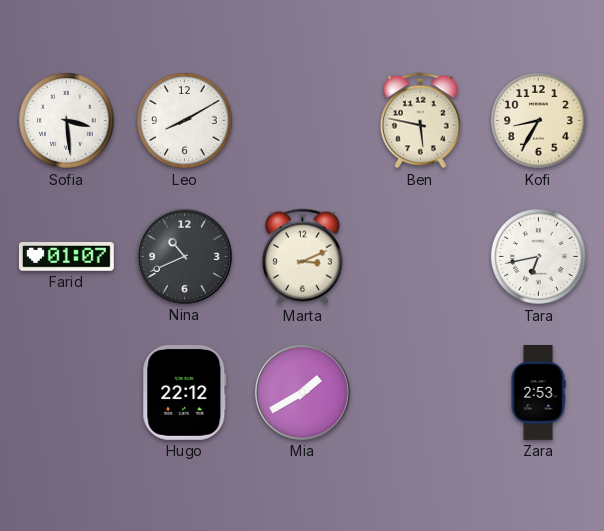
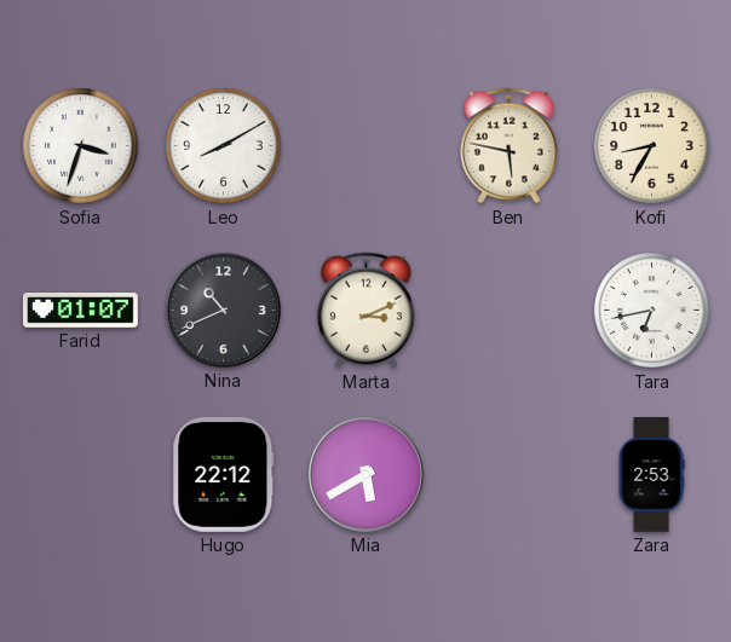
Sofia: 3:29 -> 3:33
Mia: 1:40 -> 5:40
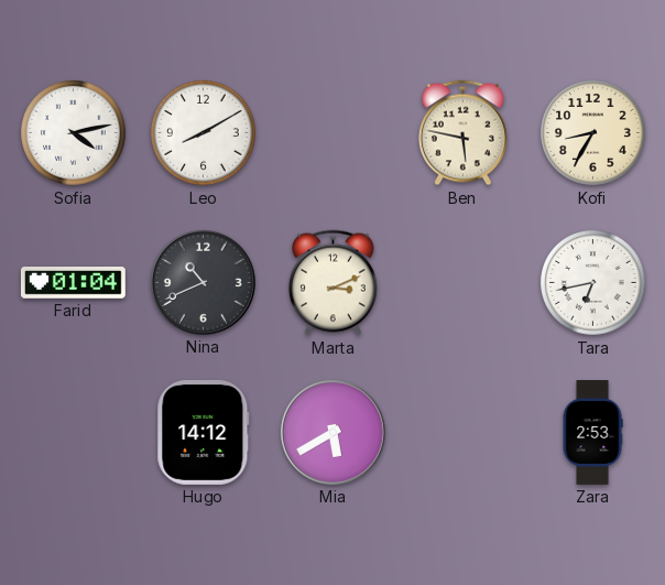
Sofia: 3:33 -> 4:13
Farid: 01:07 -> 01:04
Hugo: 22:12 -> 14:12
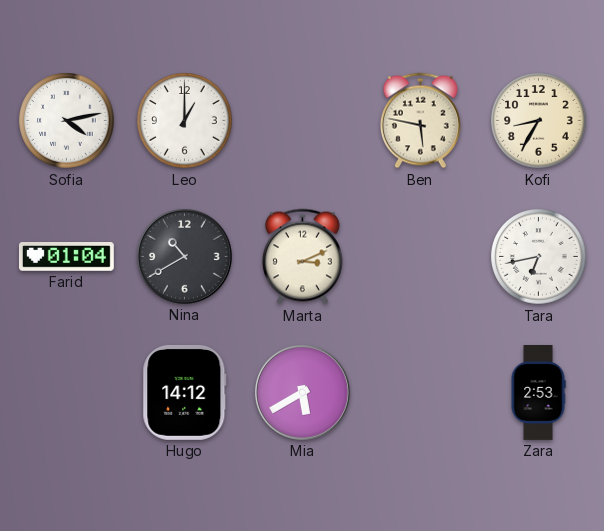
Leo: 8:10 -> 1:00
Nina: 10:41 -> 10:40
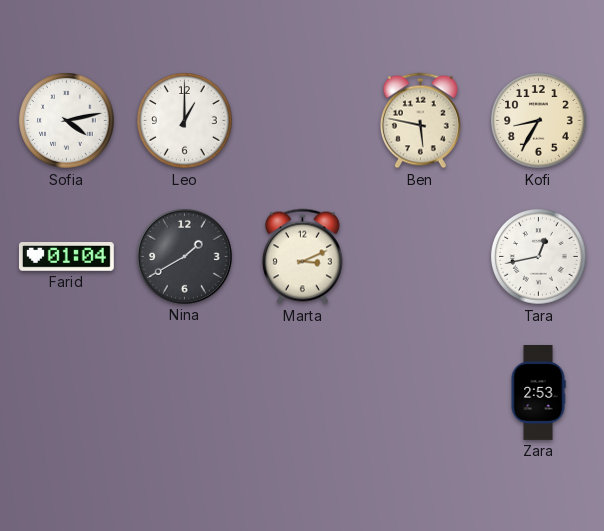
Nina: 10:40 -> 1:40
Tara: 6:43 -> 12:43
Hugo: 14:12 -> none
Mia: 5:40 -> none
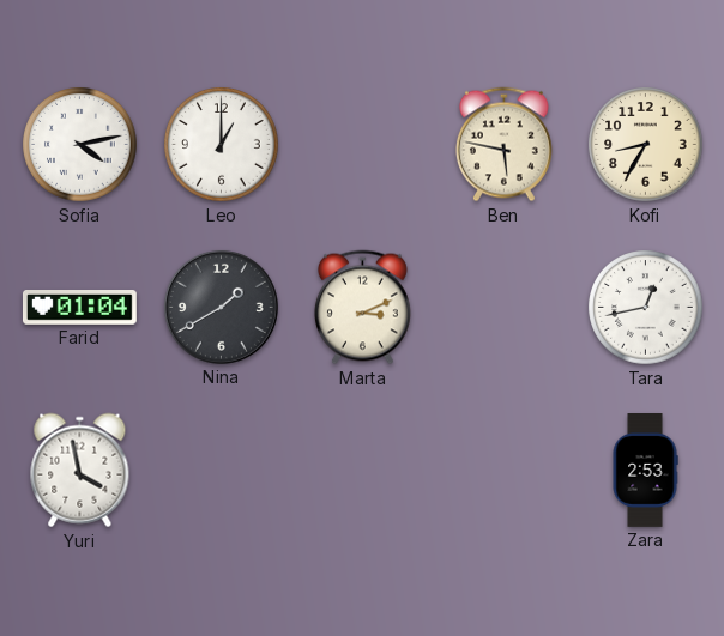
Yuri: none -> 3:58
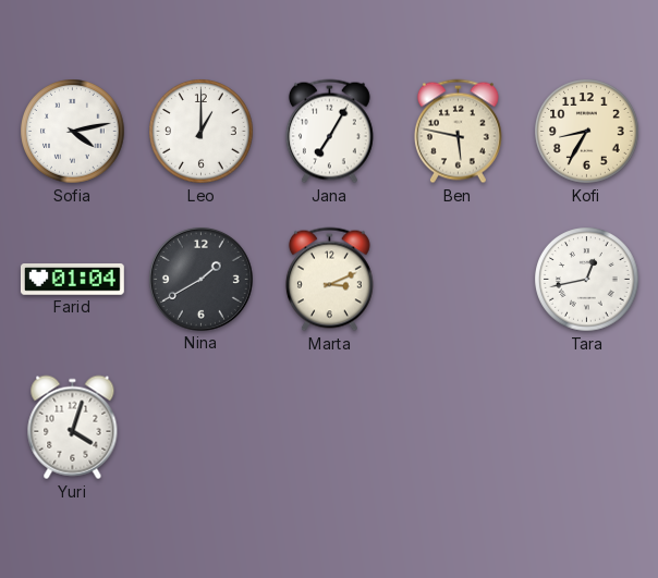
Jana: none -> 7:05
Yuri: 3:58 -> 4:03
Zara: 2:53 -> none
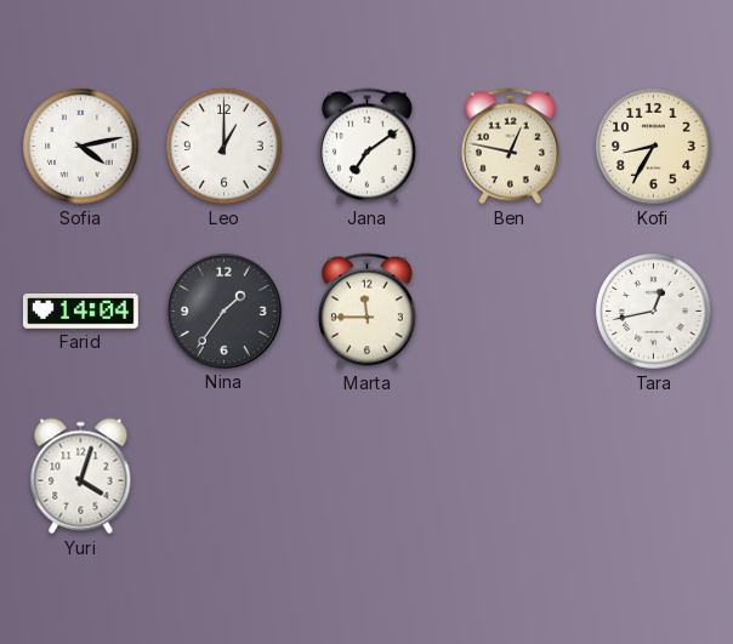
Jana: 7:05 -> 7:09
Ben: 5:47 -> 12:47
Farid: 01:04 -> 14:04
Nina: 1:40 -> 1:36
Marta: 3:11 -> 11:45
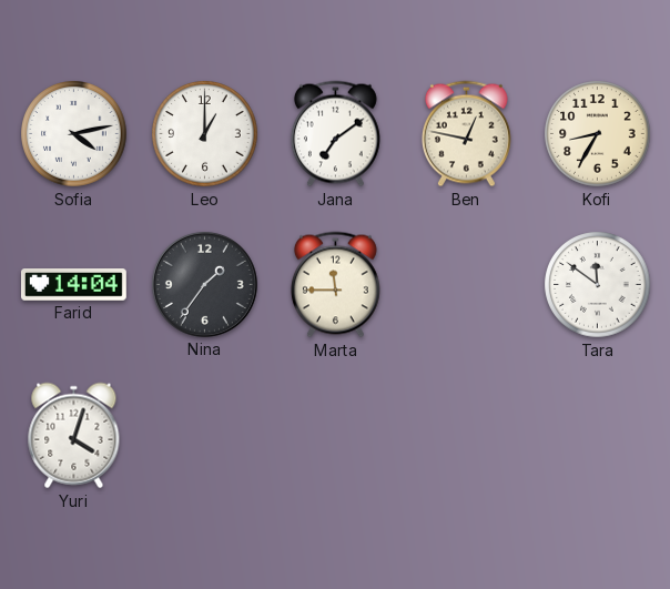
Tara: 12:43 -> 11:51
